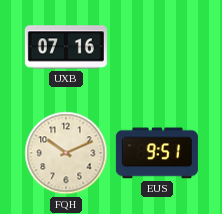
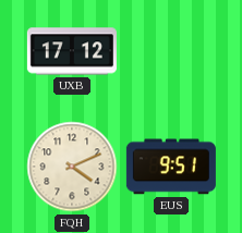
UXB: 07:16 -> 17:12
FQH: 10:11 -> 4:11
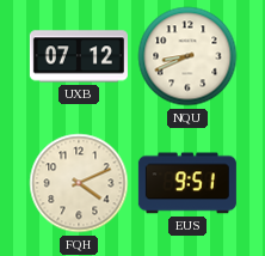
UXB: 17:12 -> 07:12
NQU: none -> 8:41
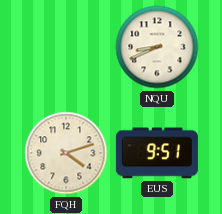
UXB: 07:12 -> none
FQH: 4:11 -> 4:12
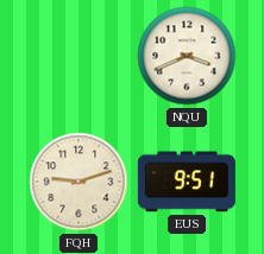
NQU: 8:41 -> 3:41
FQH: 4:12 -> 9:12
